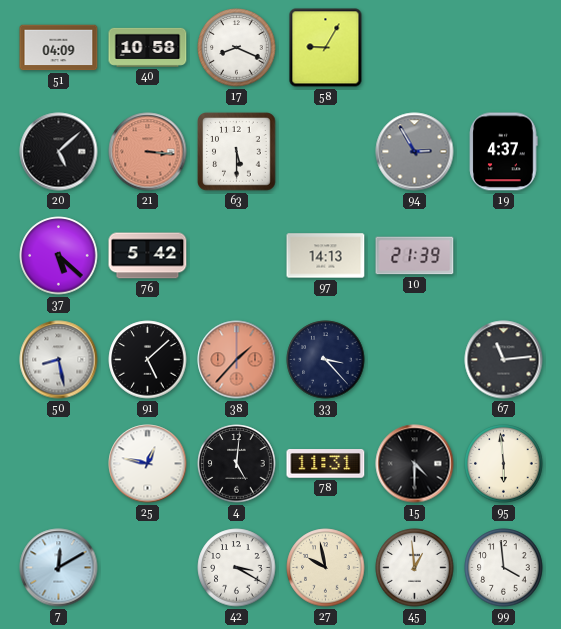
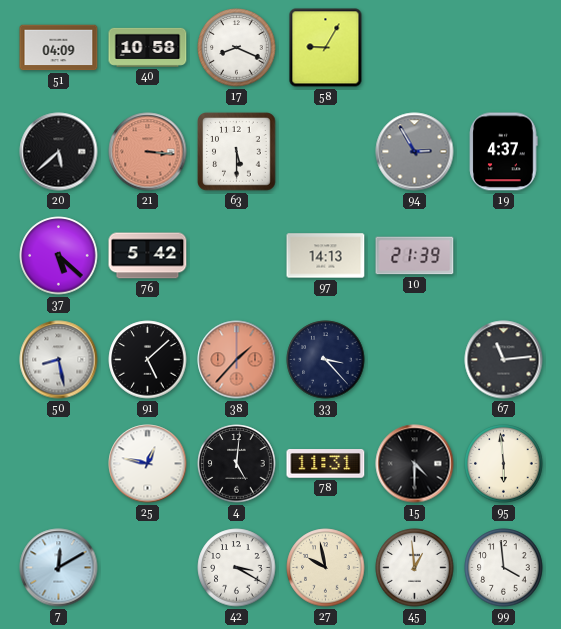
20: 5:08 -> 5:38
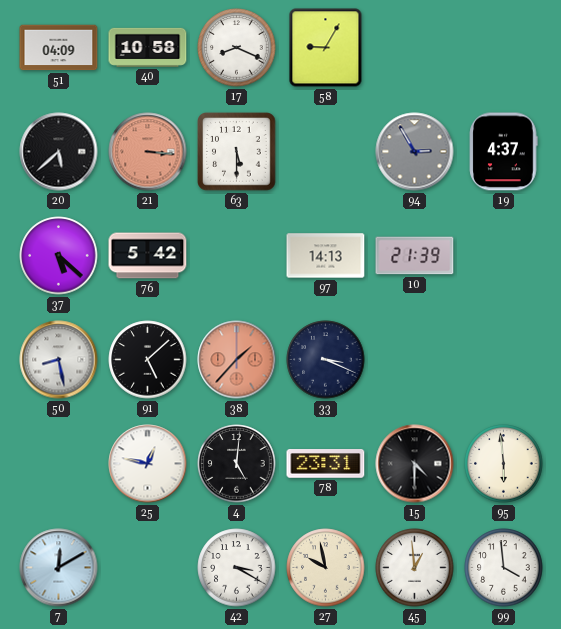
33: 3:23 -> 3:19
67: 11:14 -> none
78: 11:31 -> 23:31
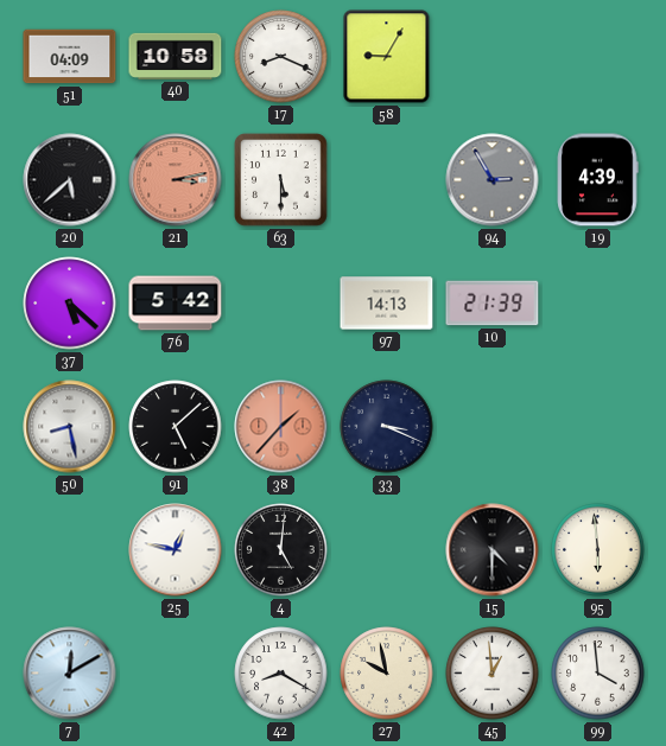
21: 3:16 -> 3:13
19: 4:37 -> 4:39
78: 23:31 -> none
42: 3:20 -> 8:20
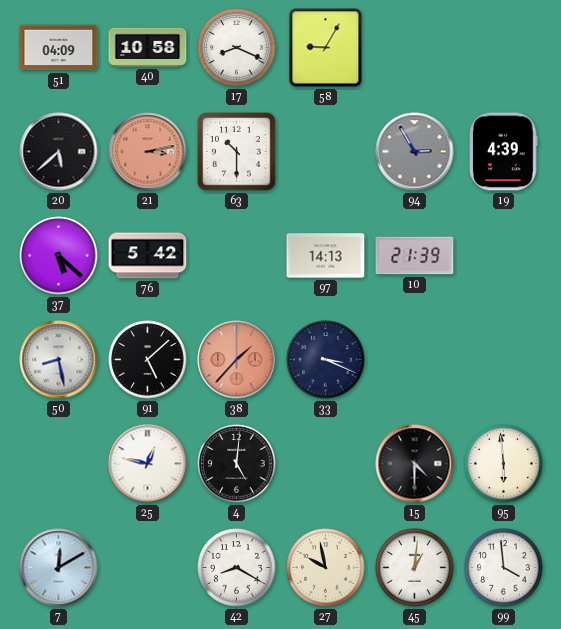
63: 5:30 -> 10:30
45: 12:59 -> 1:01
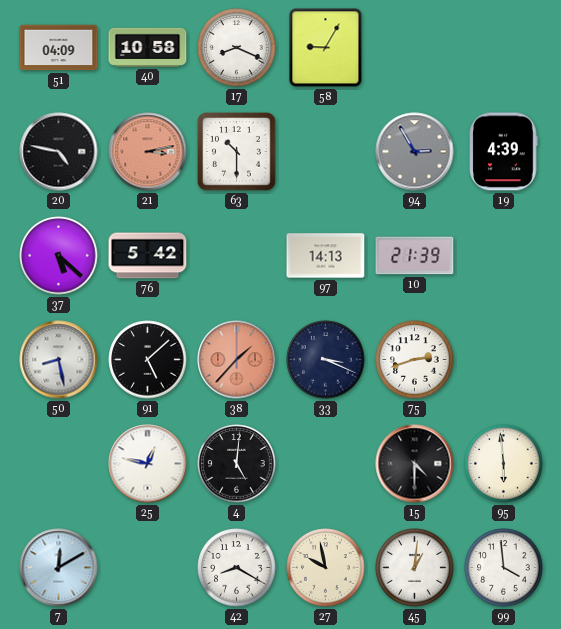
20: 5:38 -> 4:47
75: none -> 2:42
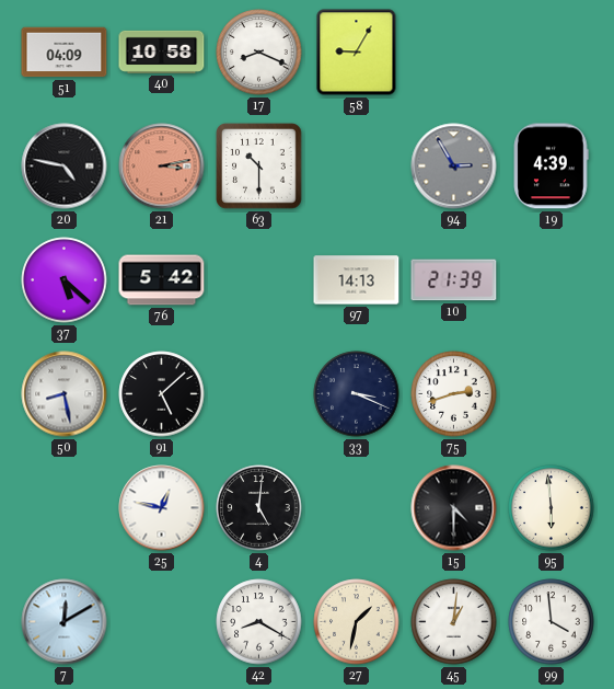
38: 1:37 -> none
27: 9:58 -> 1:32
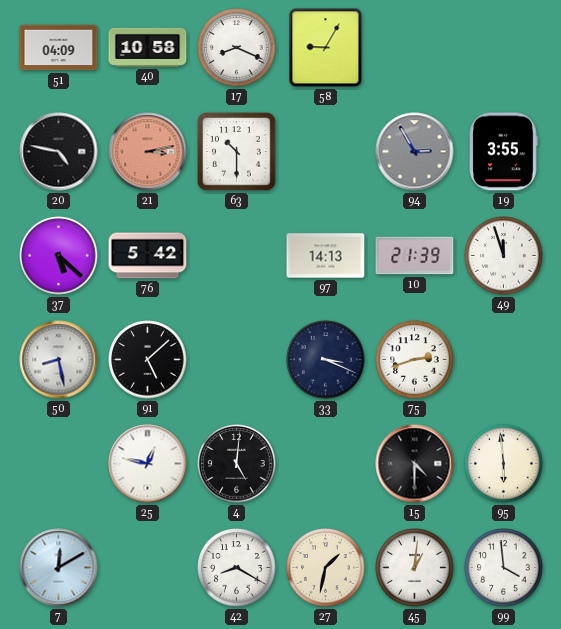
19: 4:39 -> 3:55
49: none -> 11:57
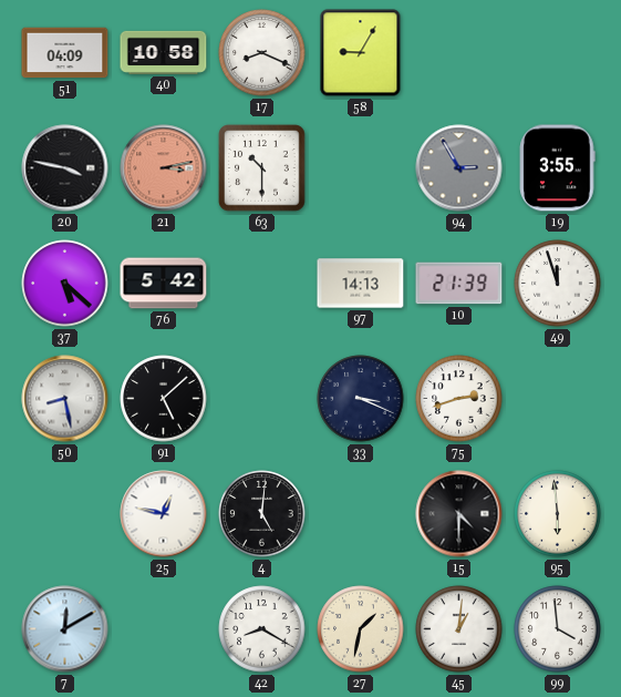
20: 4:47 -> 3:47
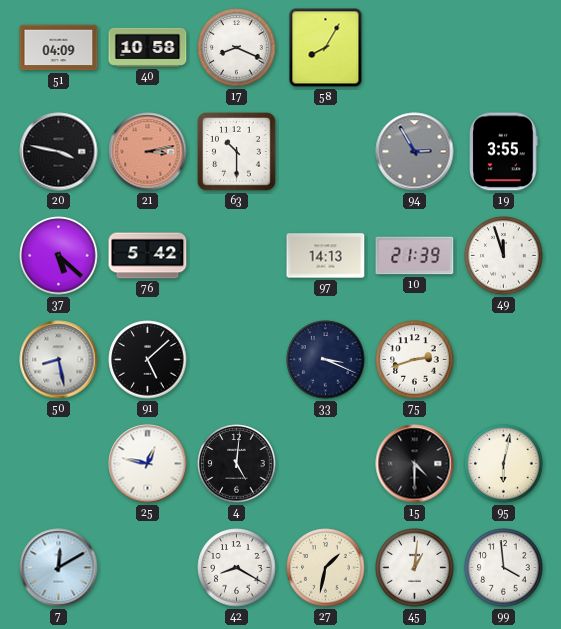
58: 9:05 -> 8:05
95: 5:59 -> 6:02
